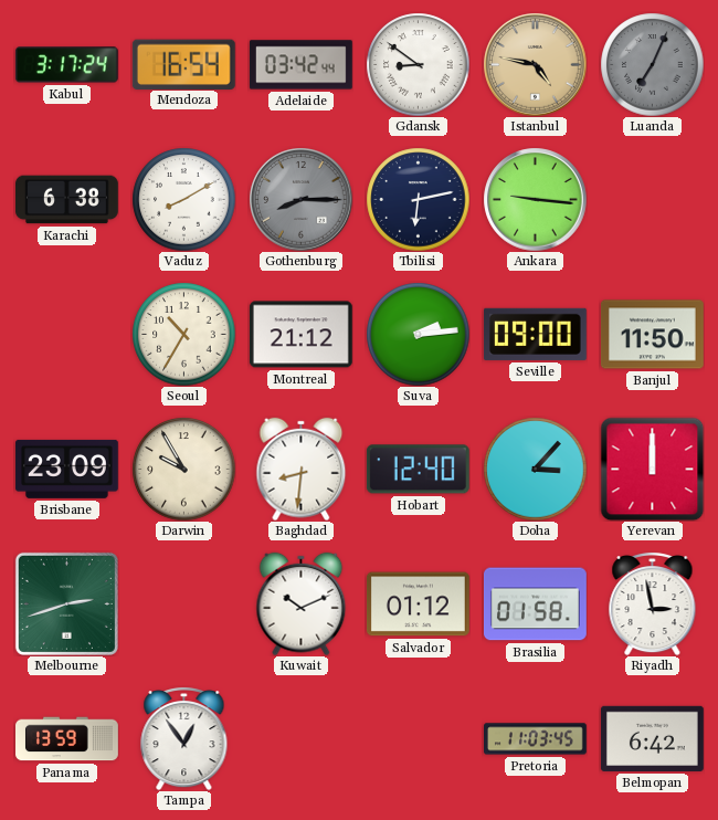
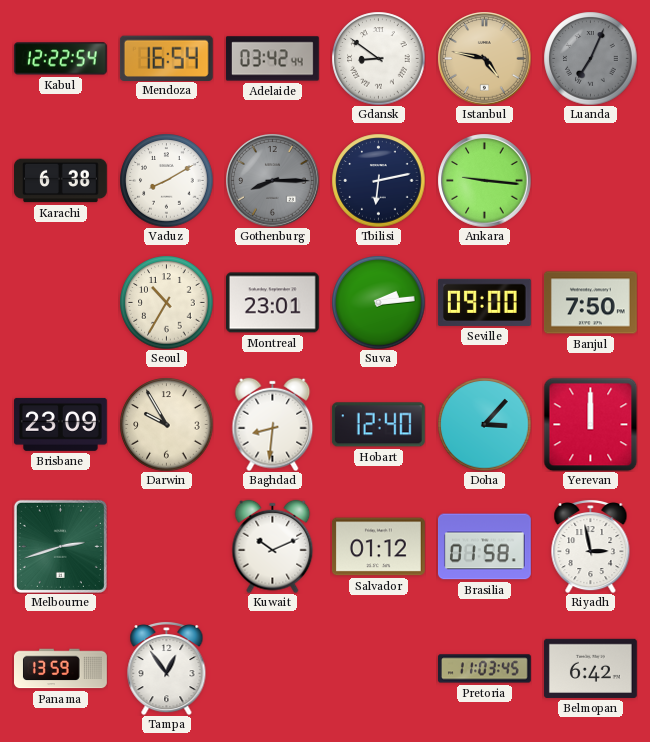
Kabul: 3:17 -> 12:22
Montreal: 21:12 -> 23:01
Banjul: 11:50 -> 7:50
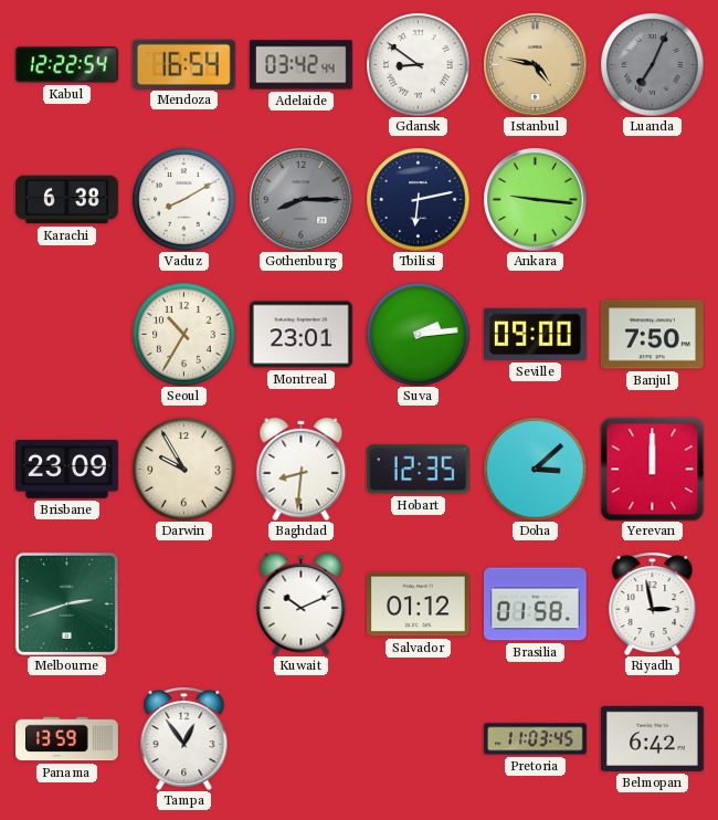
Hobart: 12:40 -> 12:35
Doha: 3:07 -> 3:08
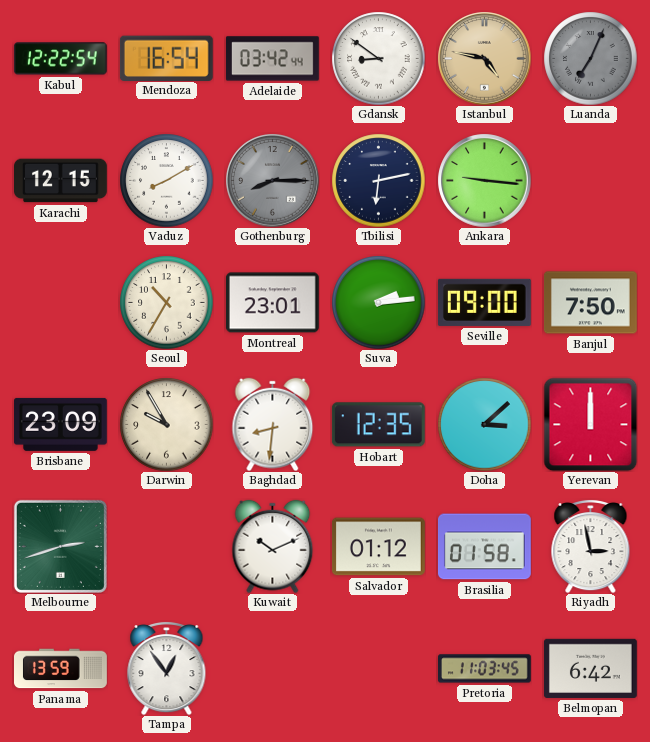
Karachi: 6:38 -> 12:15
